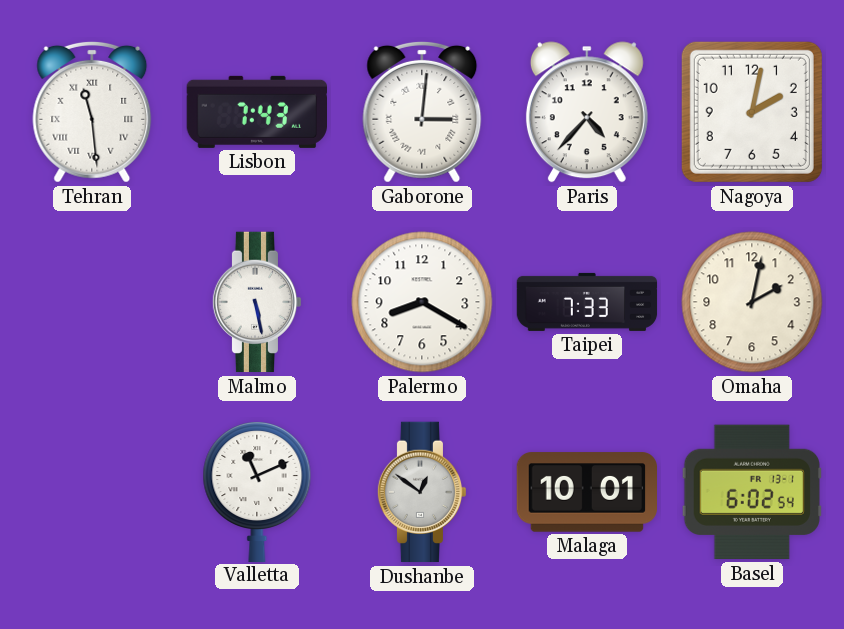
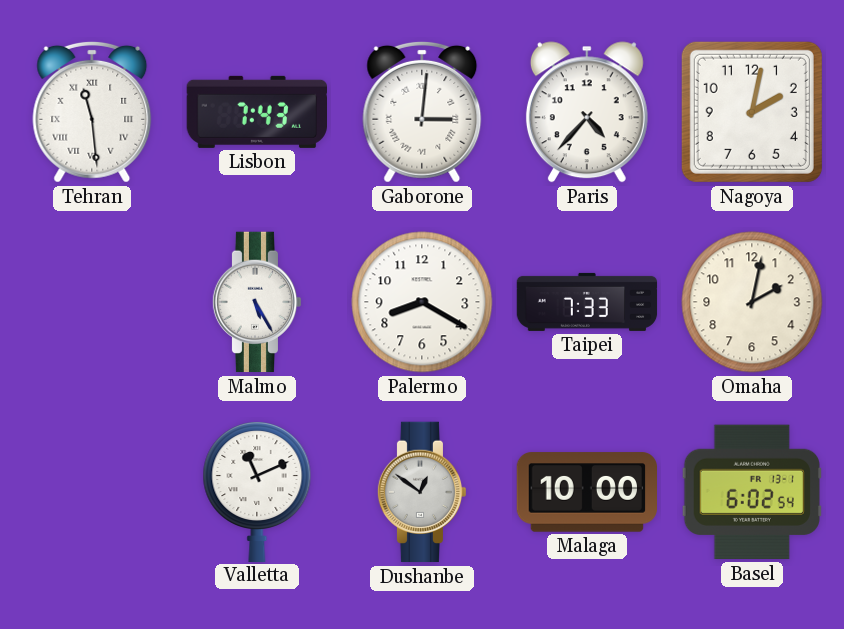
Malmo: 5:28 -> 5:25
Malaga: 10:01 -> 10:00
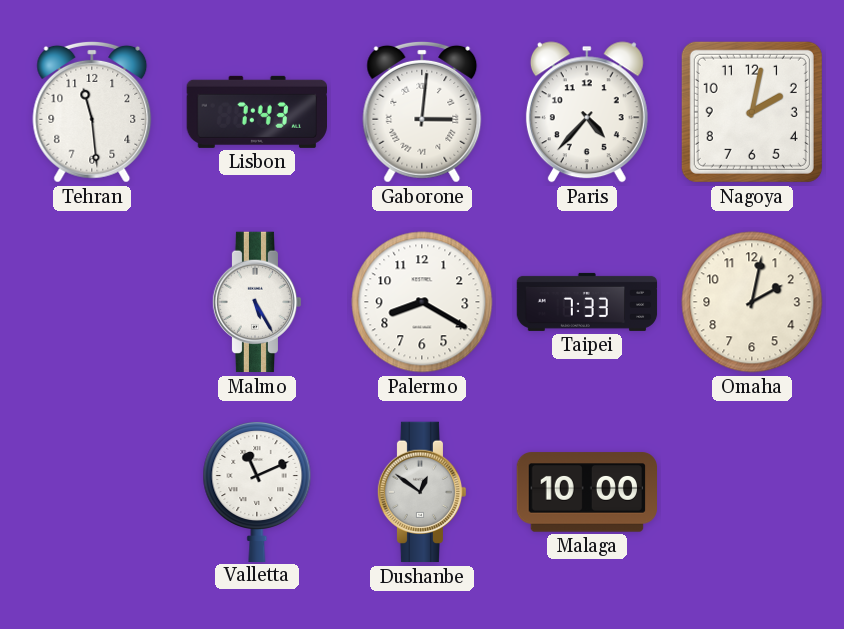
Tehran numerals: Roman -> Arabic
Basel: 6:02 -> none
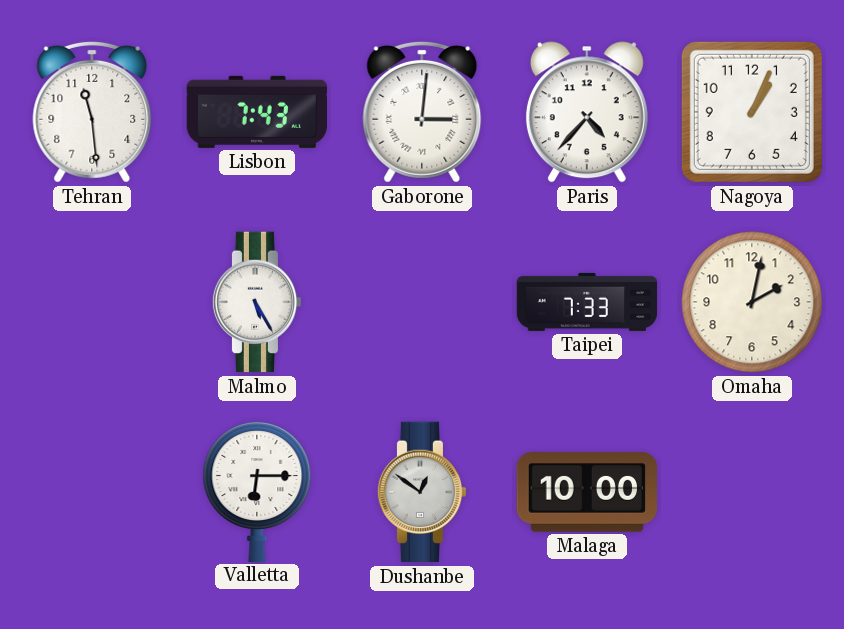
Nagoya: 2:02 -> 1:04
Palermo: 8:20 -> none
Valletta: 11:11 -> 6:15
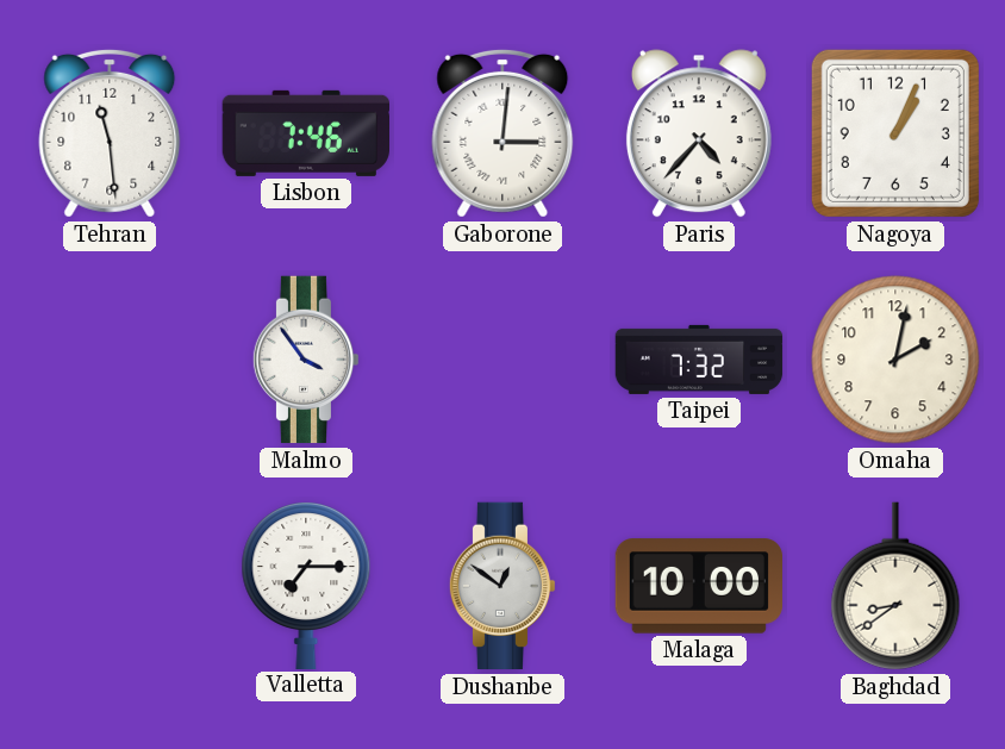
Lisbon: 7:43 -> 7:46
Malmo: 5:25 -> 3:54
Taipei: 7:33 -> 7:32
Valletta: 6:15 -> 7:15
Baghdad: none -> 8:39
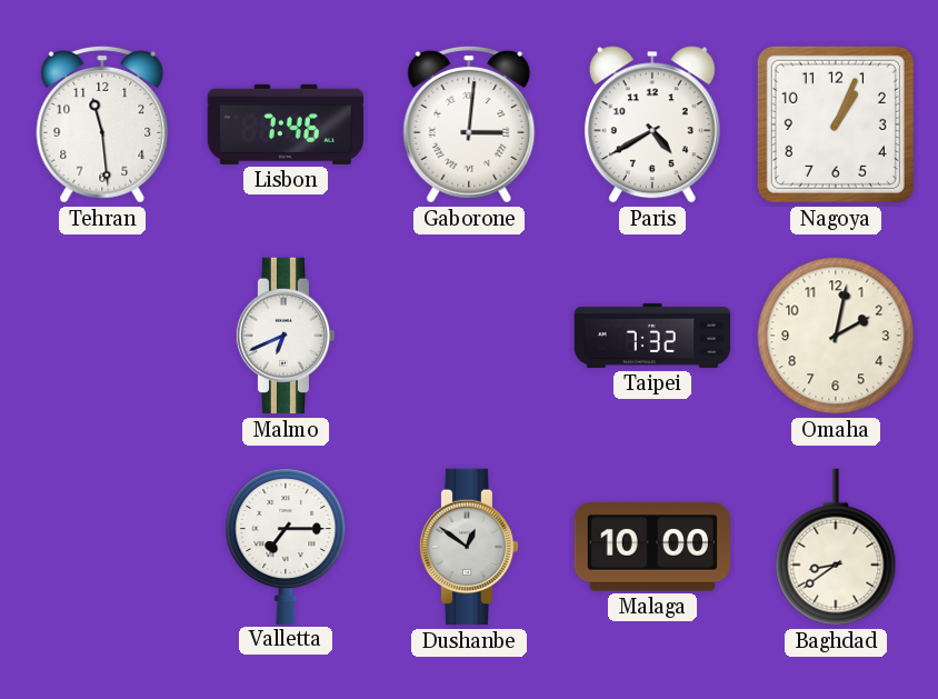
Paris: 4:37 -> 4:40
Malmo: 3:54 -> 6:41
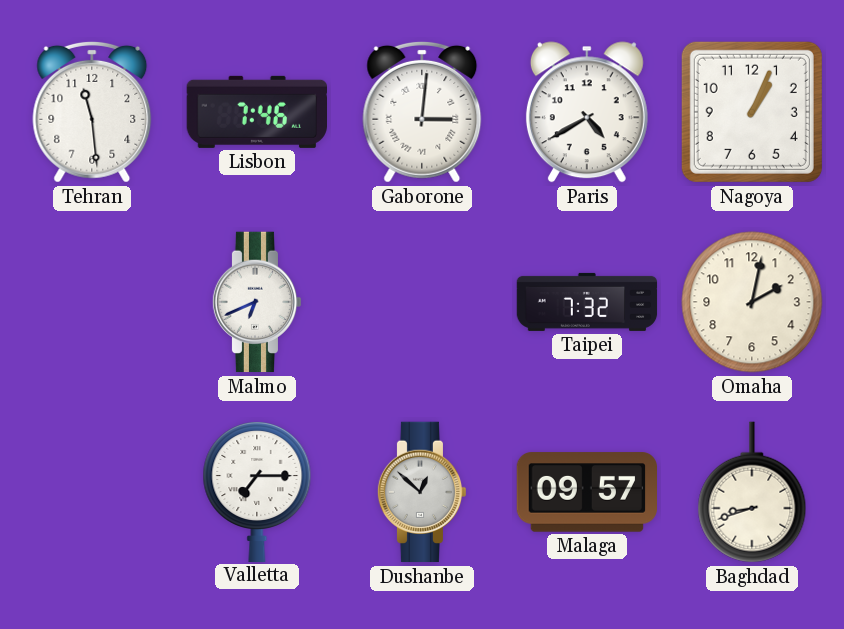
Dushanbe: 12:51 -> 12:52
Malaga: 10:00 -> 09:57
Baghdad: 8:39 -> 8:42
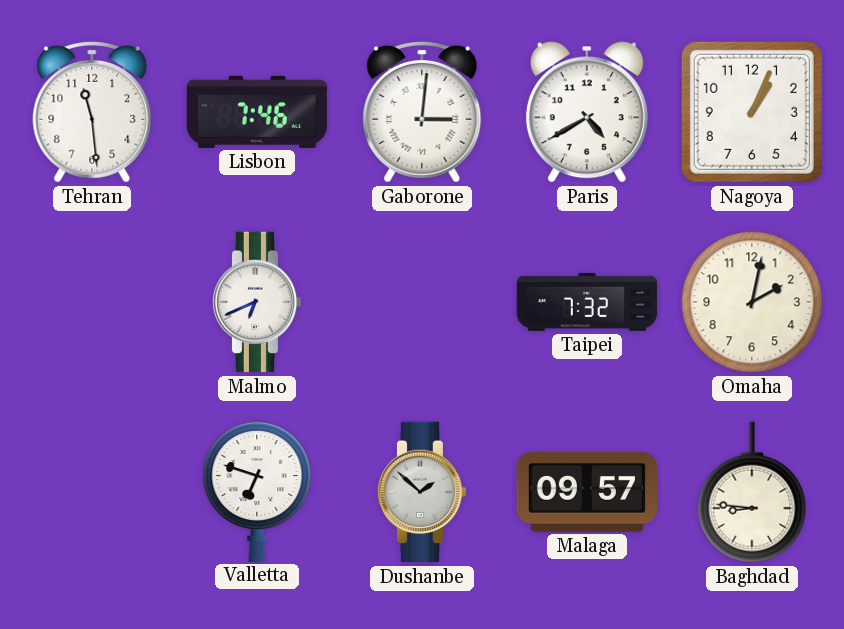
Valletta: 7:15 -> 6:48
Dushanbe: 12:52 -> 1:52
Baghdad: 8:42 -> 8:46
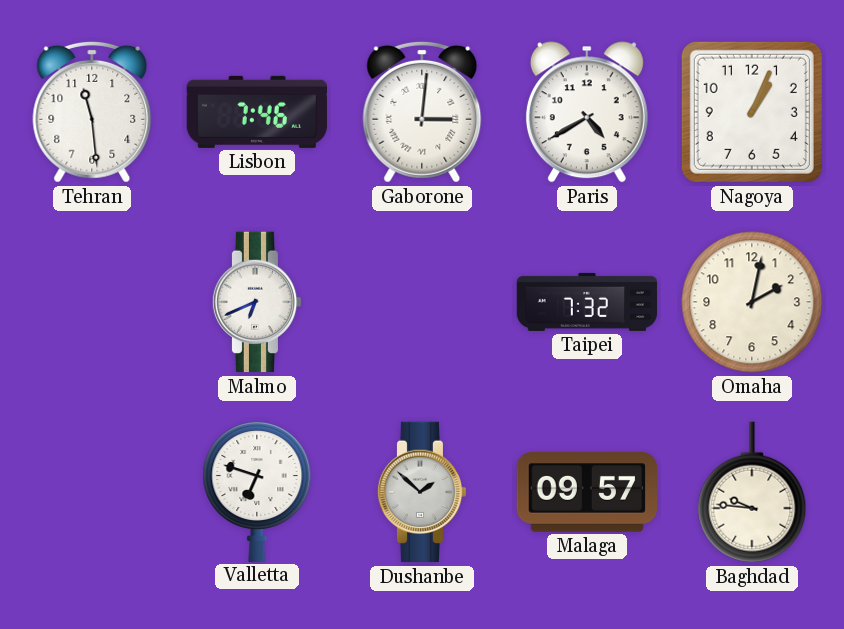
Baghdad: 8:46 -> 9:46
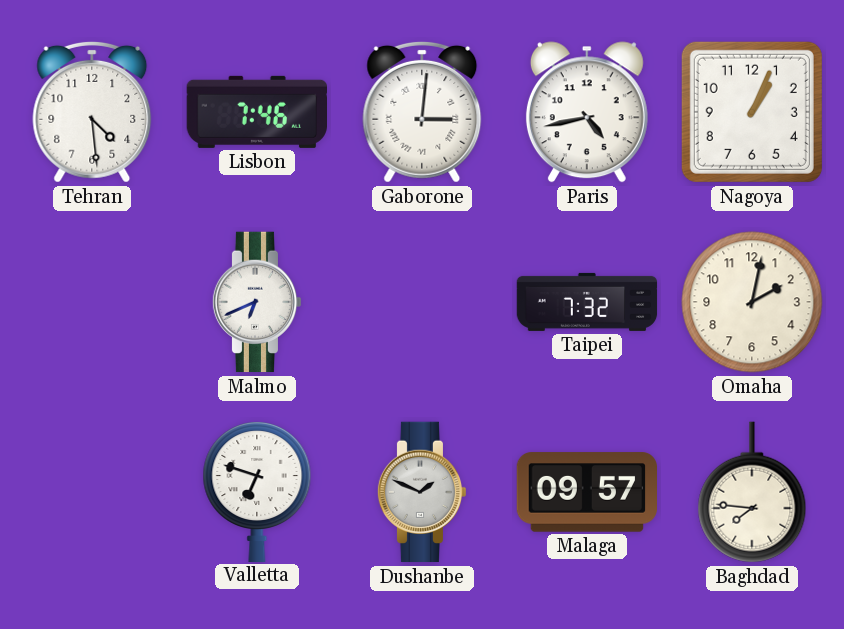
Tehran: 11:29 -> 4:29
Paris: 4:40 -> 4:43
Dushanbe: 1:52 -> 1:49
Baghdad: 9:46 -> 7:46
